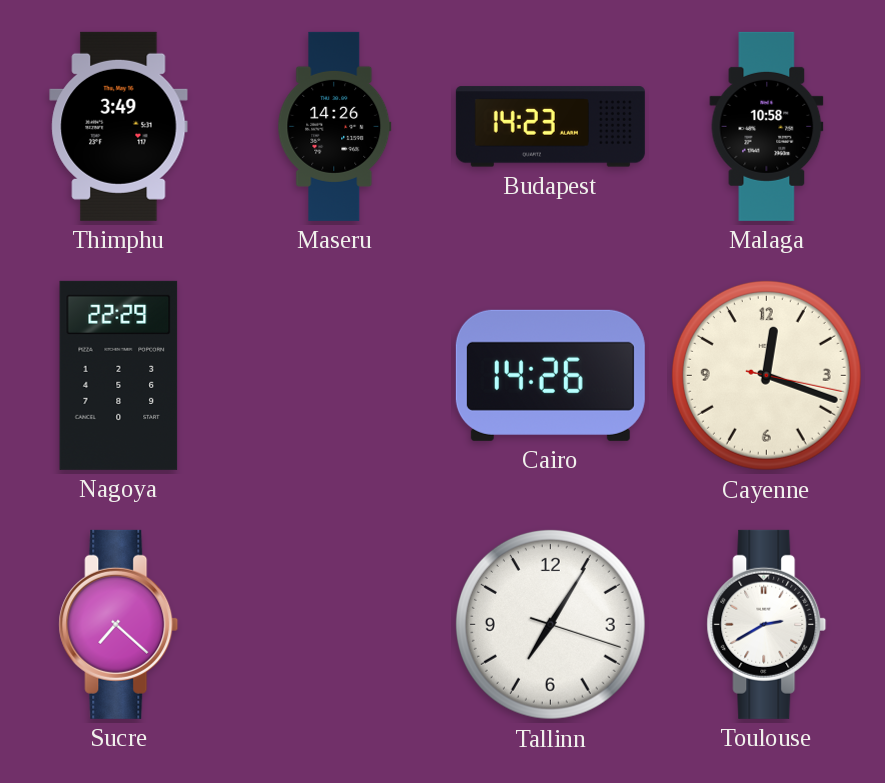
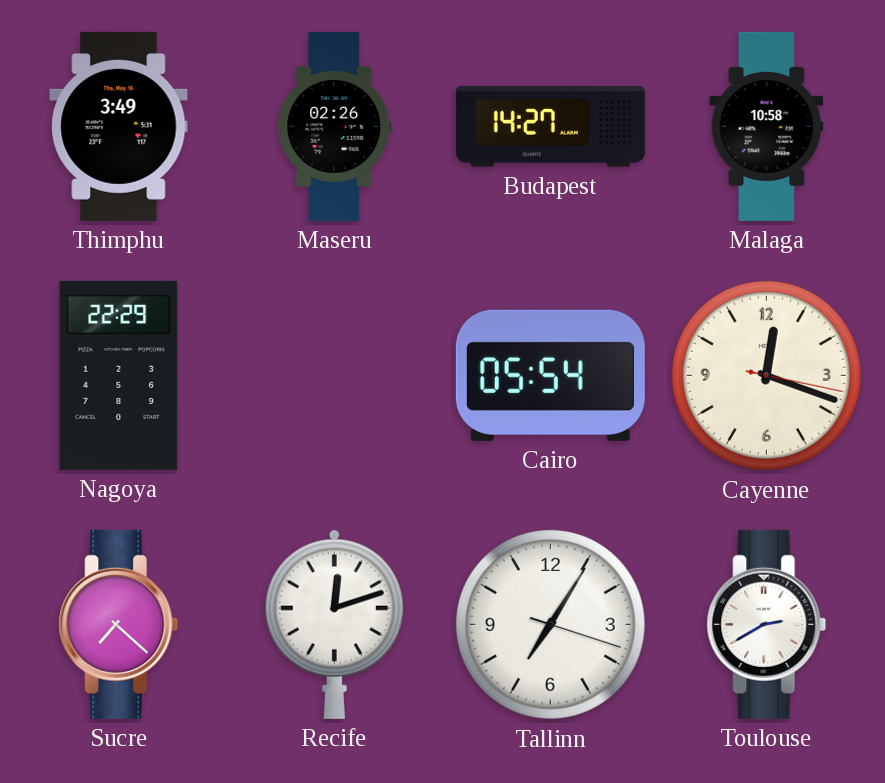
Maseru: 14:26 -> 02:26
Budapest: 14:23 -> 14:27
Cairo: 14:26 -> 05:54
Recife: none -> 12:12
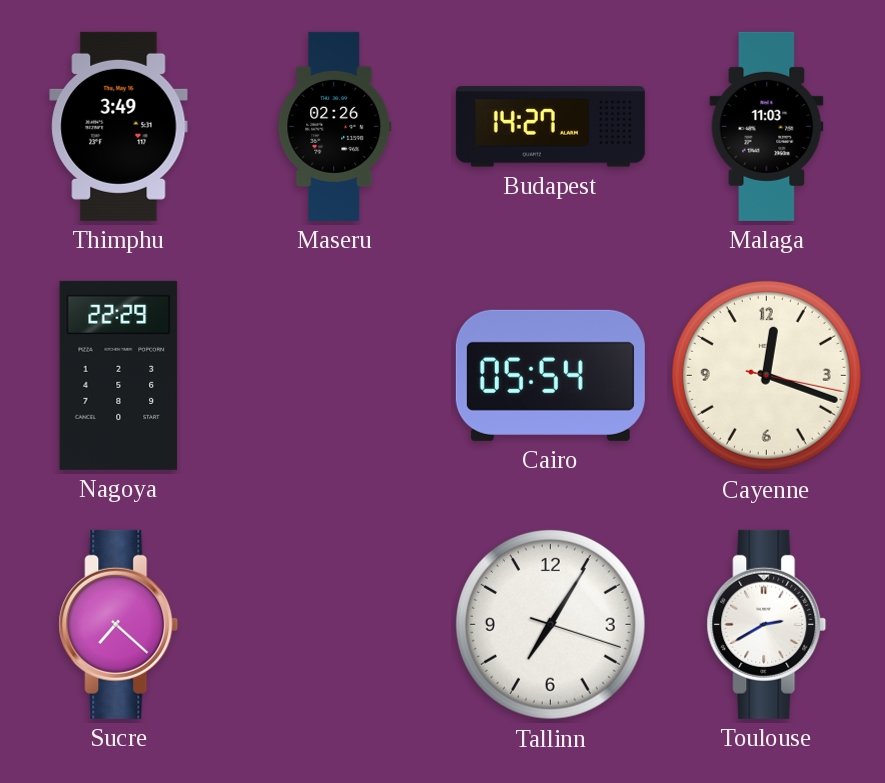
Malaga: 10:58 -> 11:03
Recife: 12:12 -> none
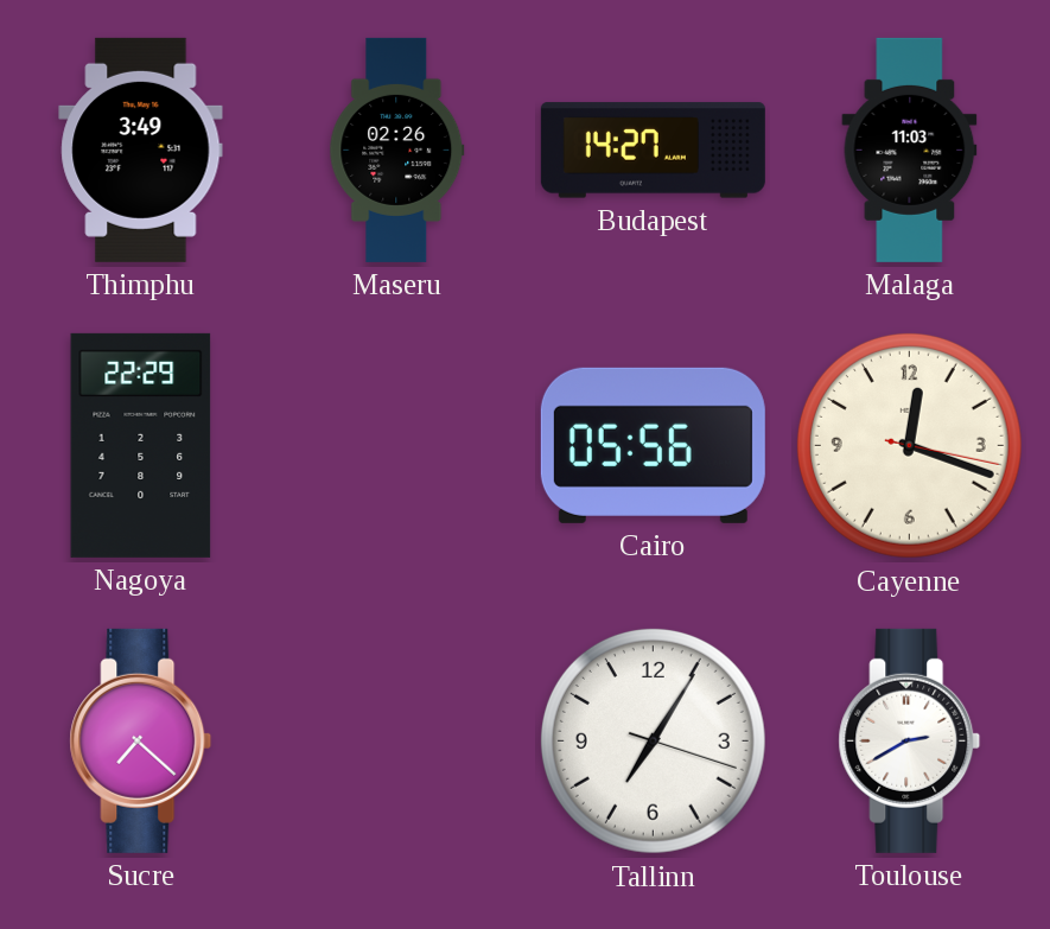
Cairo: 05:54 -> 05:56
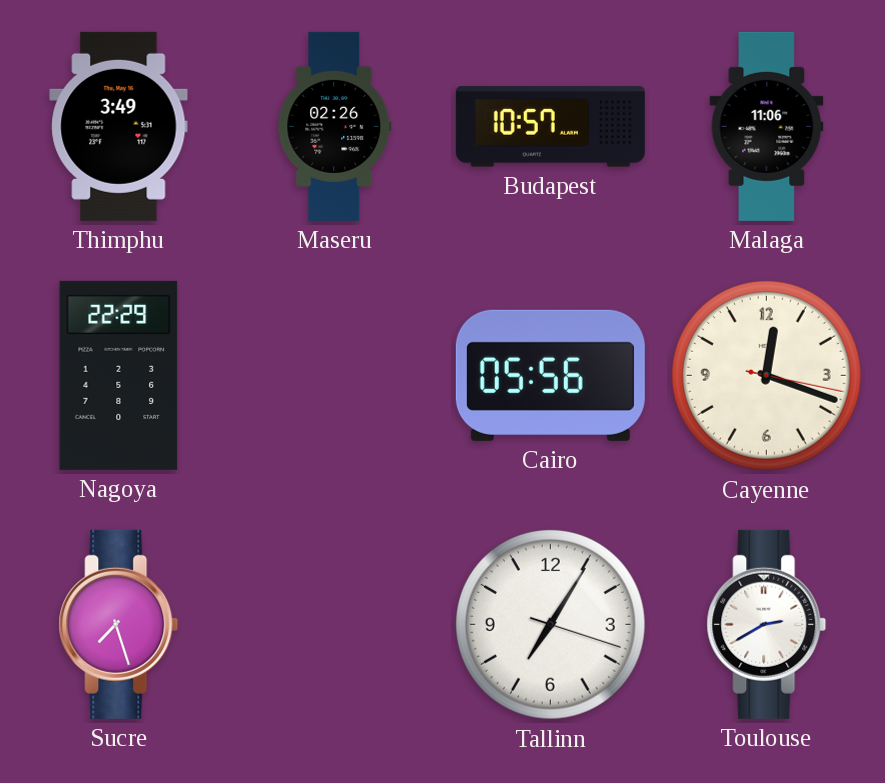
Budapest: 14:27 -> 10:57
Malaga: 11:03 -> 11:06
Sucre: 7:22 -> 7:27
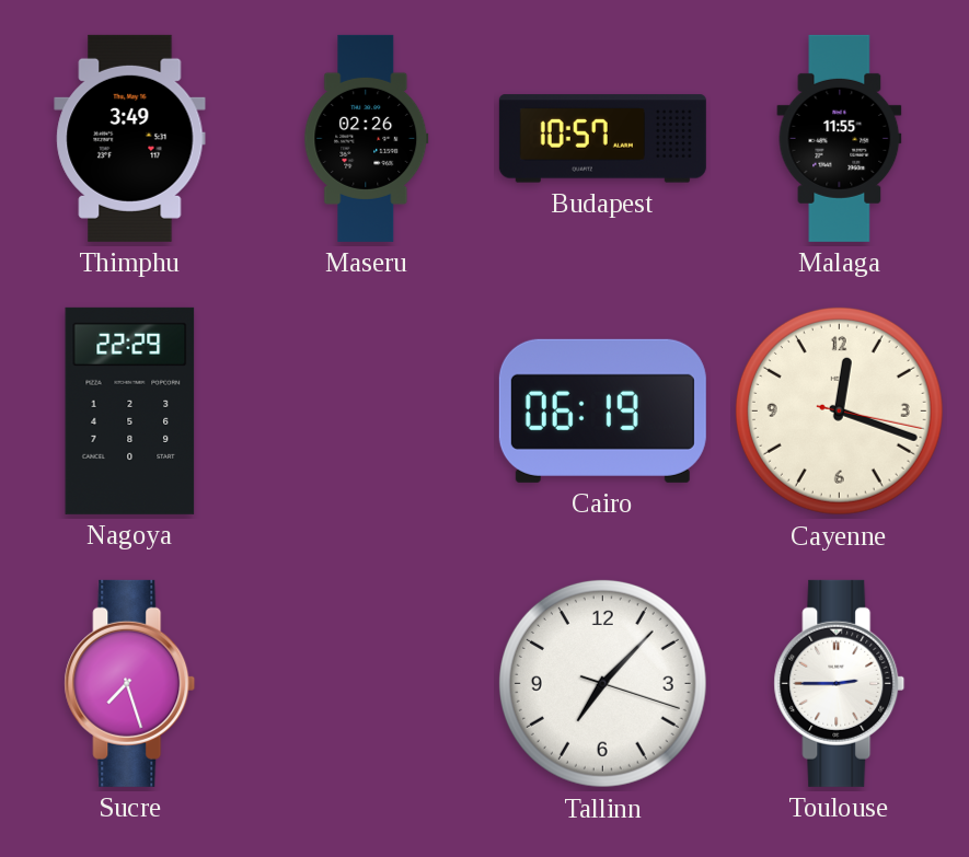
Malaga: 11:06 -> 11:55
Cairo: 05:56 -> 06:19
Tallinn: 7:05 -> 7:07
Toulouse: 2:40 -> 2:45
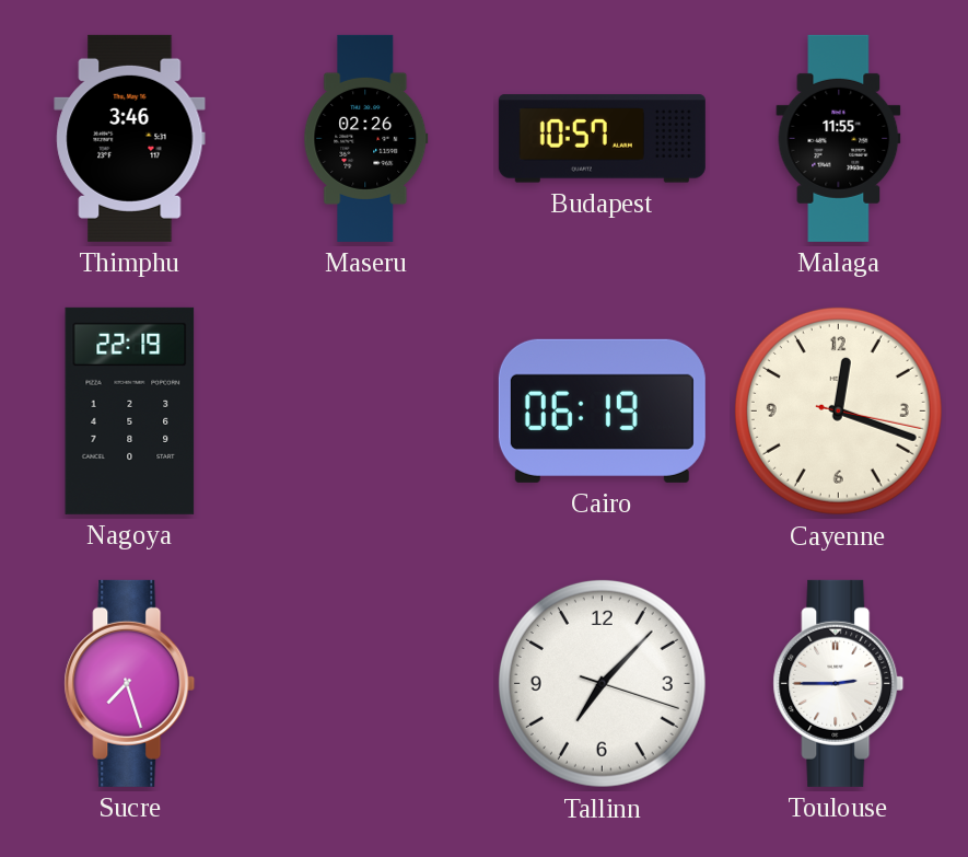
Thimphu: 3:49 -> 3:46
Nagoya: 22:29 -> 22:19
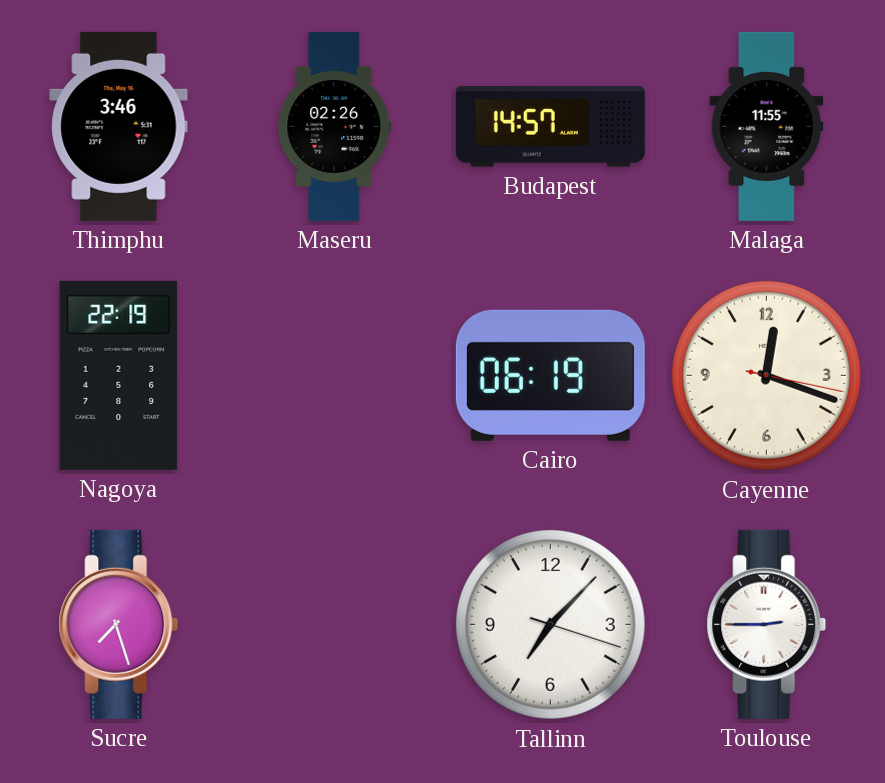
Budapest: 10:57 -> 14:57
